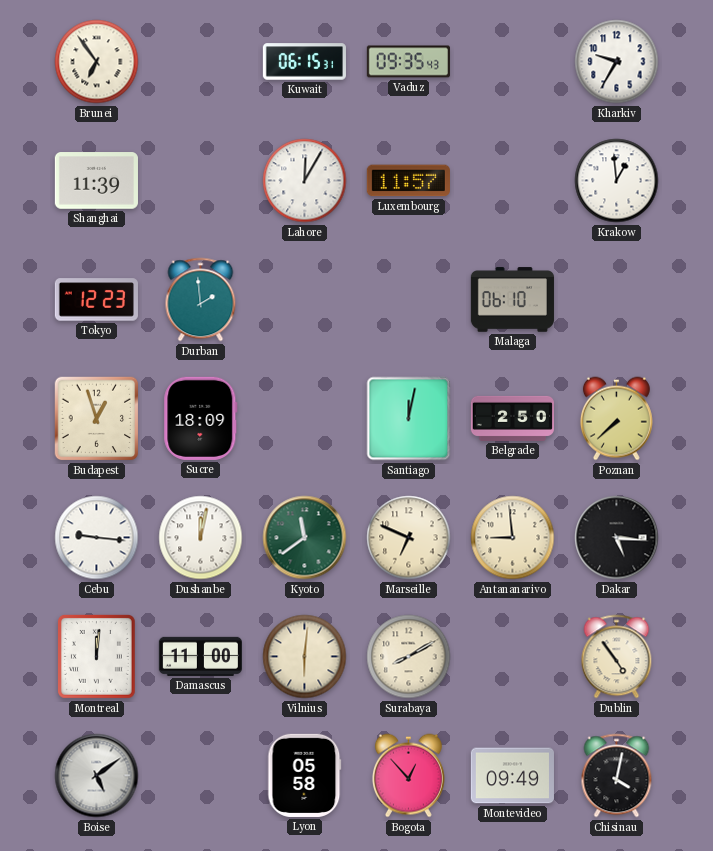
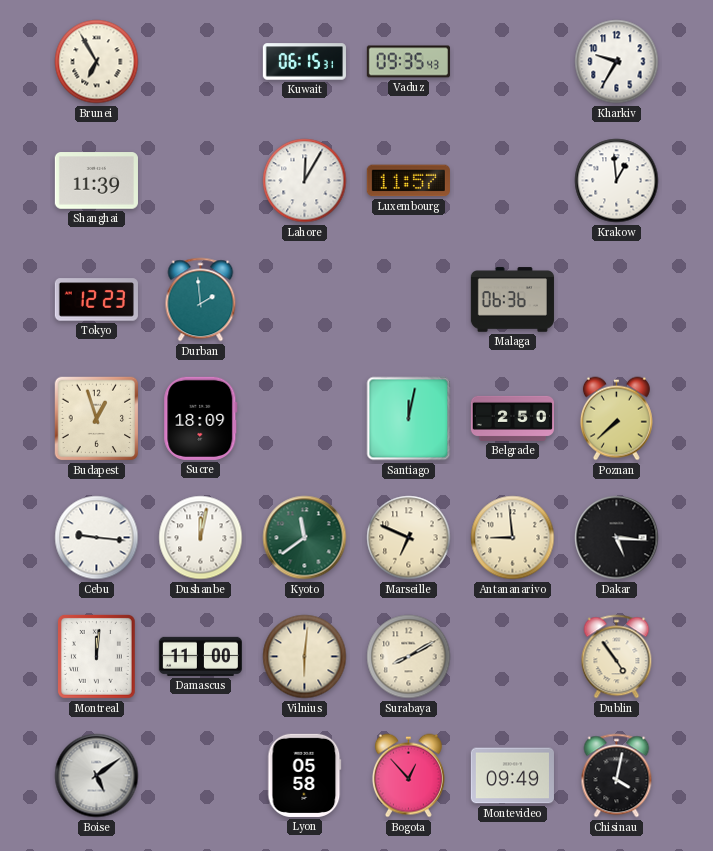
Brunei: 6:54 -> 6:55
Malaga: 06:10 -> 06:36
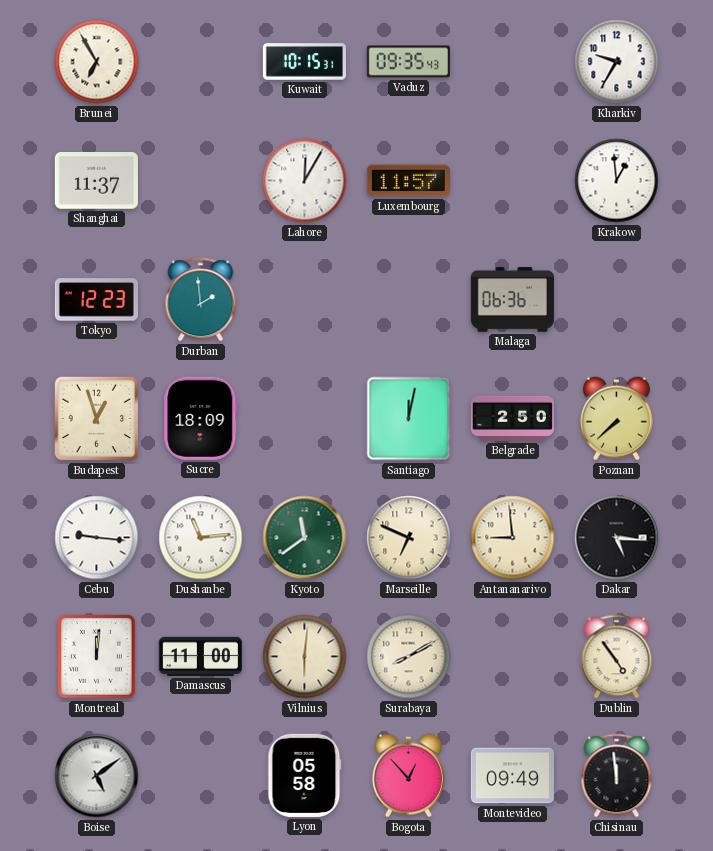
Kuwait: 06:15 -> 10:15
Shanghai: 11:39 -> 11:37
Dushanbe: 12:02 -> 11:14
Chisinau: 4:02 -> 11:59
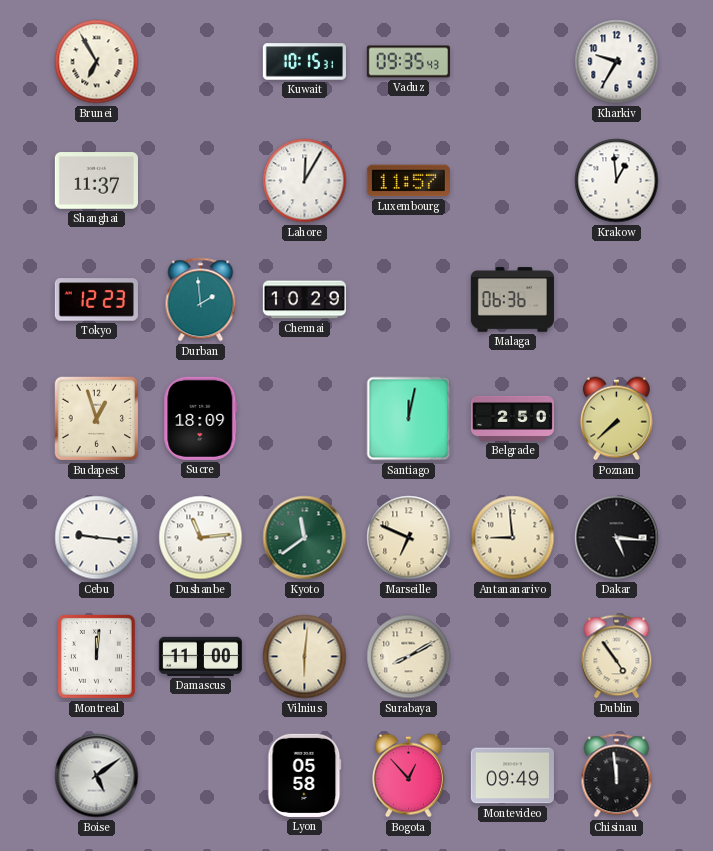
Chennai: none -> 10:29
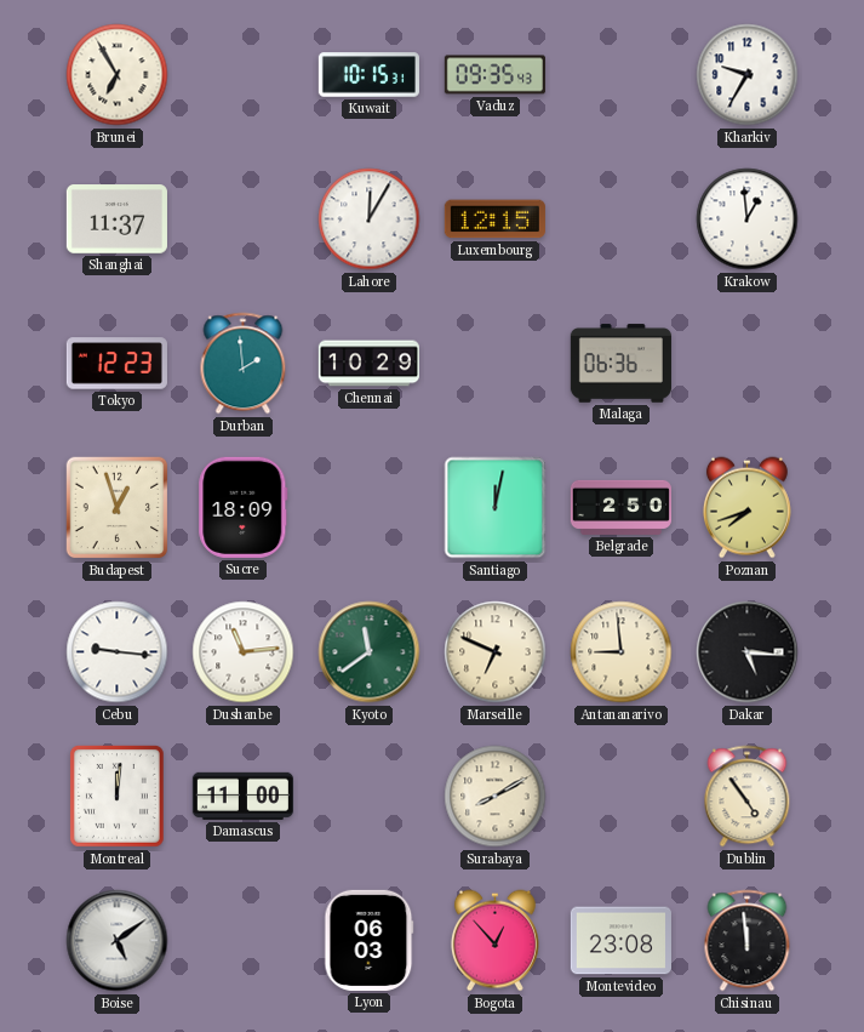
Luxembourg: 11:57 -> 12:15
Poznan: 7:38 -> 7:42
Vilnius: 6:01 -> none
Lyon: 05:58 -> 06:03
Montevideo: 09:49 -> 23:08
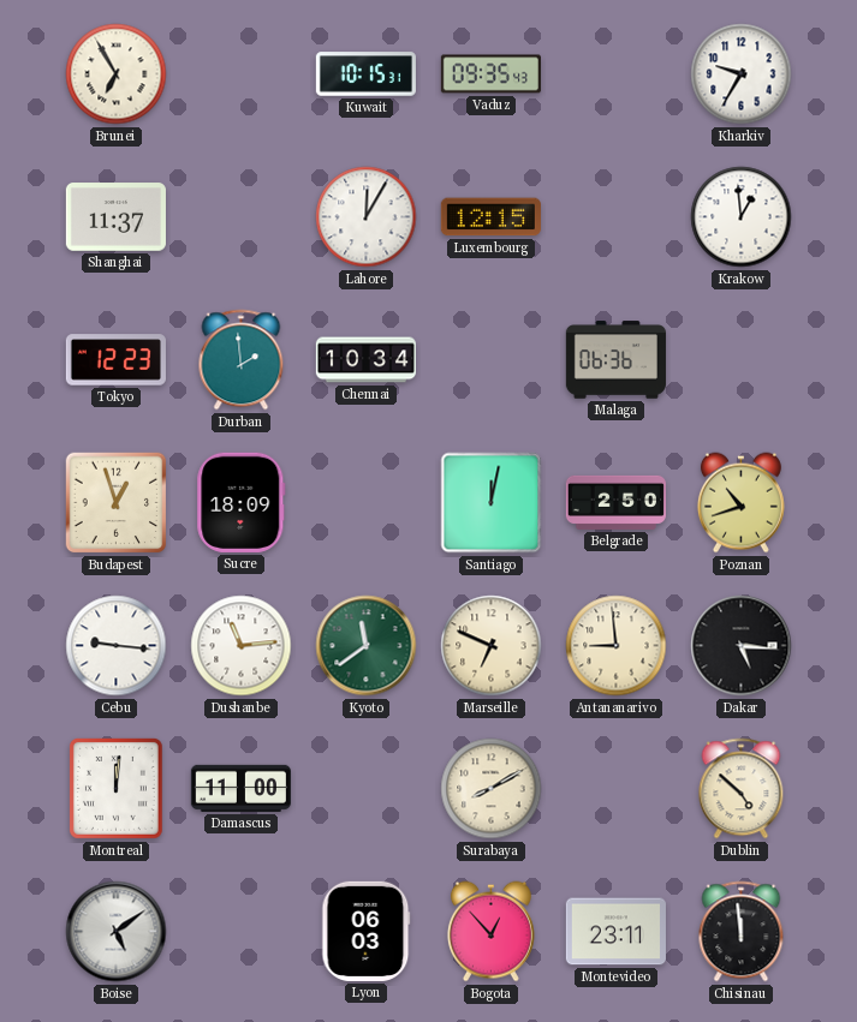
Chennai: 10:29 -> 10:34
Poznan: 7:42 -> 10:42
Dublin: 4:54 -> 4:52
Montevideo: 23:08 -> 23:11
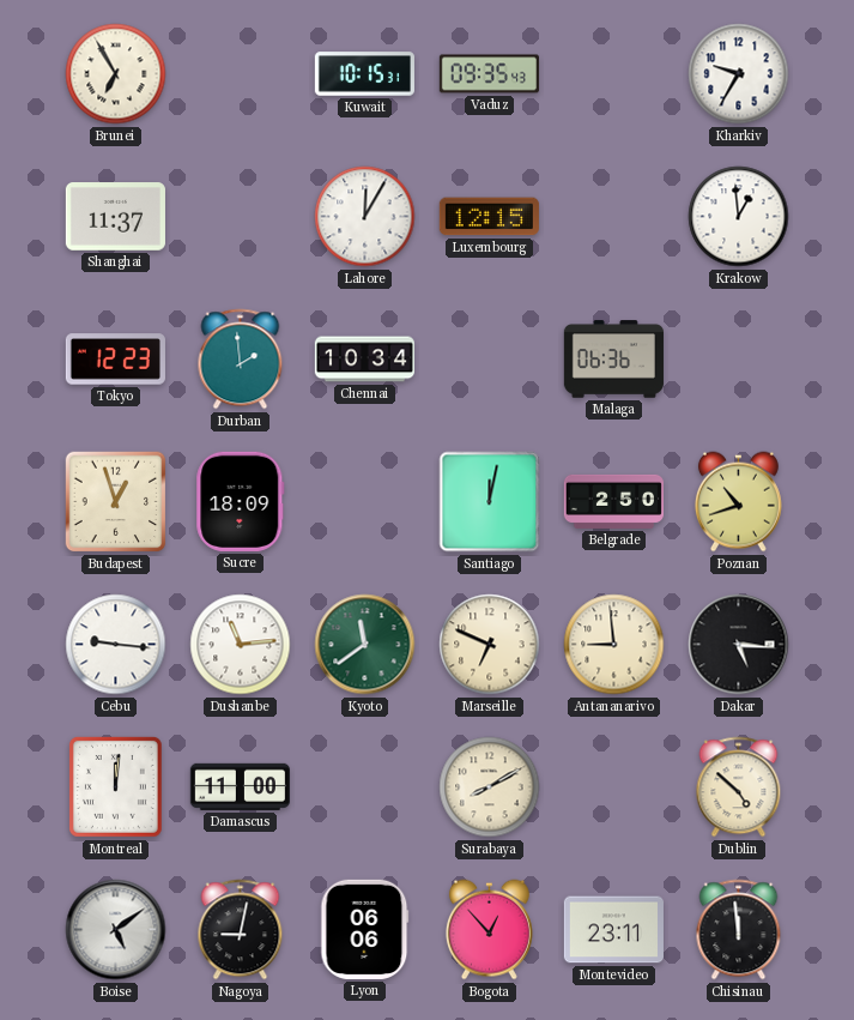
Nagoya: none -> 9:02
Lyon: 06:03 -> 06:06
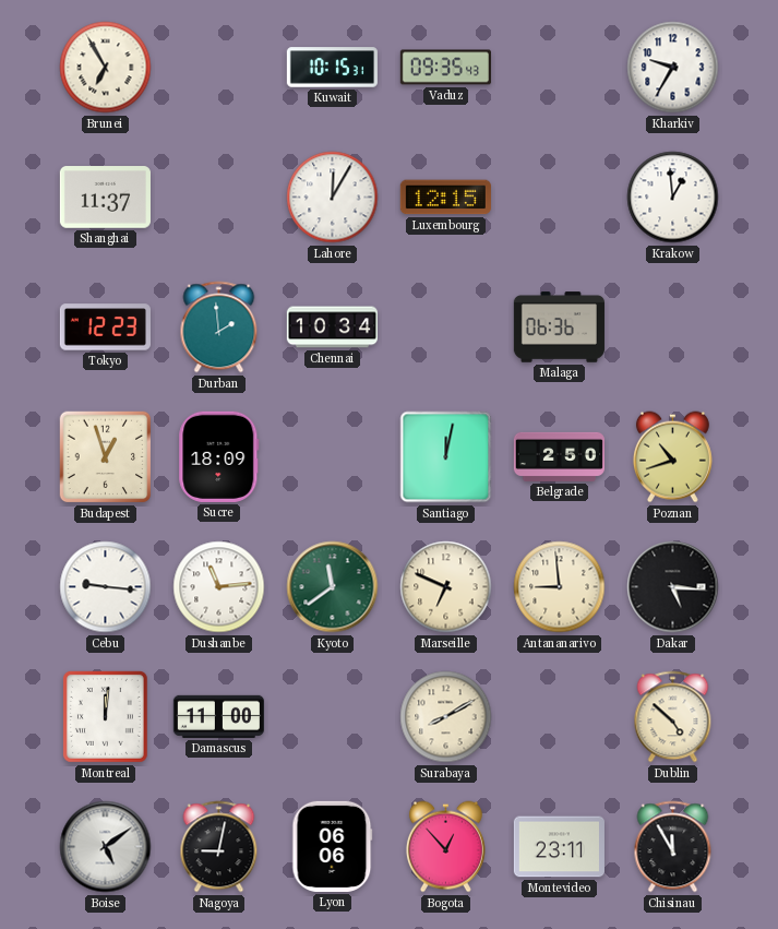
Chisinau: 11:59 -> 11:55
